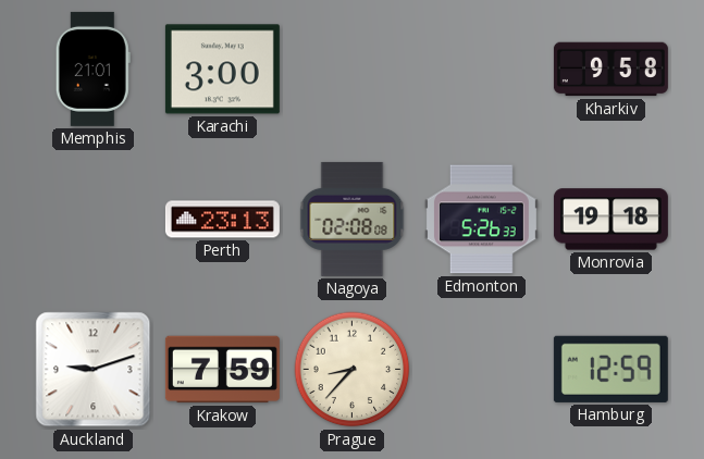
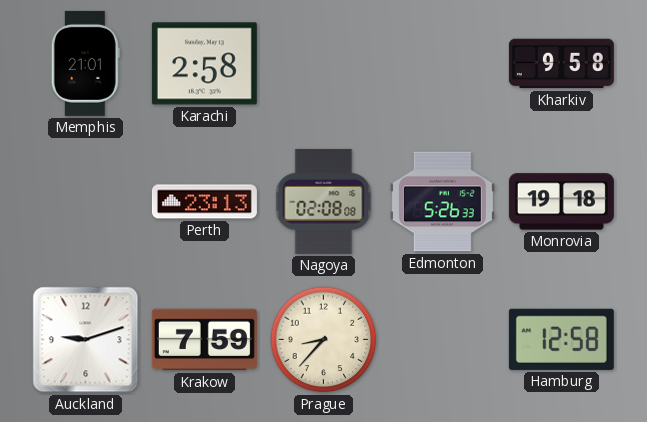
Karachi: 3:00 -> 2:58
Hamburg: 12:59 -> 12:58
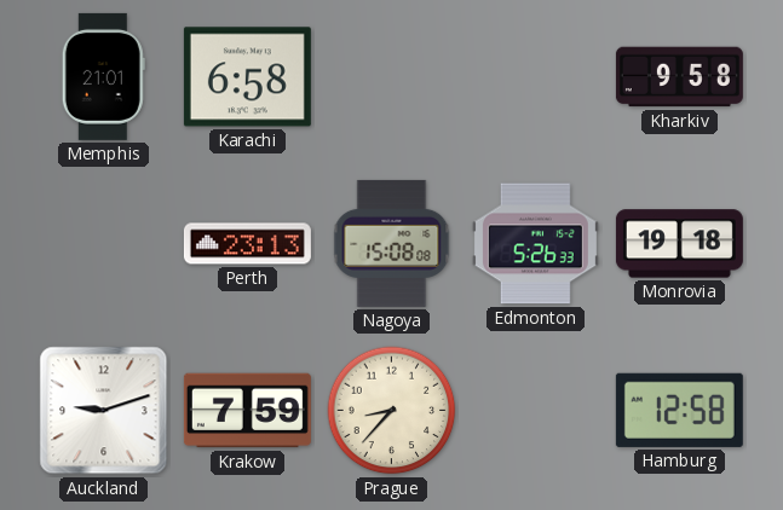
Karachi: 2:58 -> 6:58
Nagoya: 02:08 -> 15:08
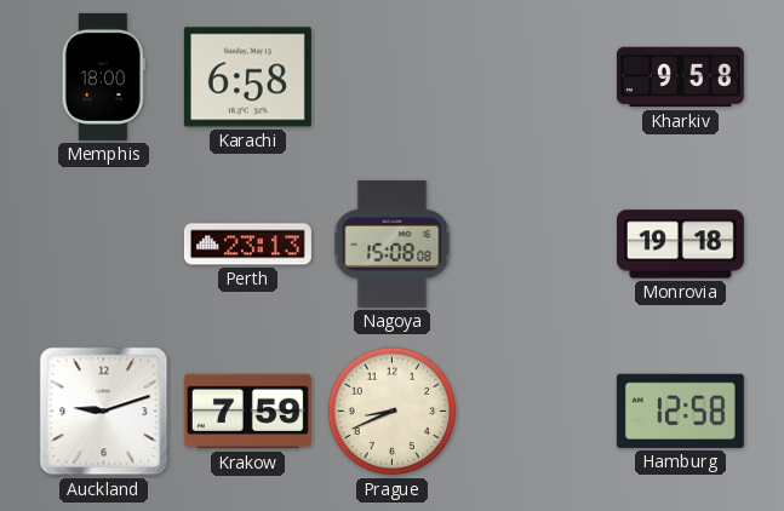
Memphis: 21:01 -> 18:00
Edmonton: 5:26 -> none
Prague: 8:37 -> 8:41
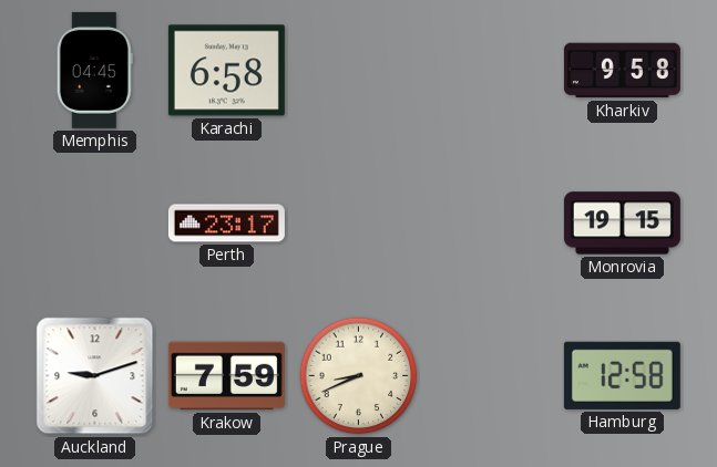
Memphis: 18:00 -> 04:45
Perth: 23:13 -> 23:17
Nagoya: 15:08 -> none
Monrovia: 19:18 -> 19:15
